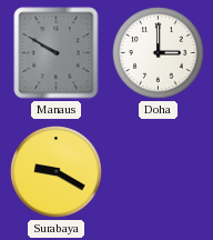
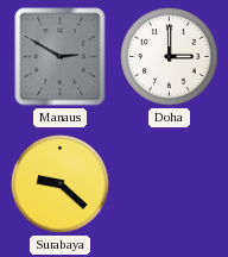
Manaus: 9:50 -> 2:50
Surabaya: 9:20 -> 9:22
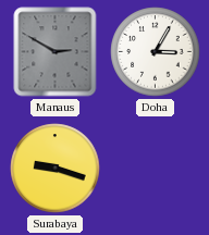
Doha: 3:00 -> 3:05
Surabaya: 9:22 -> 9:18
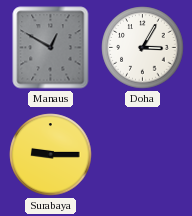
Manaus: 2:50 -> 12:50
Surabaya: 9:18 -> 9:15
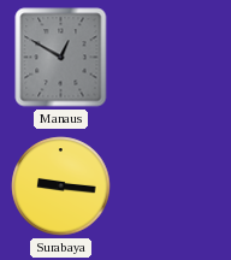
Doha: 3:05 -> none
Surabaya: 9:15 -> 9:16
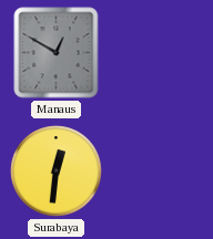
Surabaya: 9:16 -> 12:31
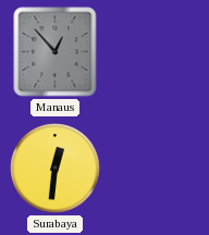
Manaus: 12:50 -> 12:53
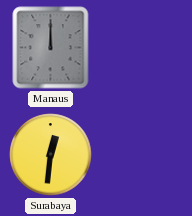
Manaus: 12:53 -> 12:00
